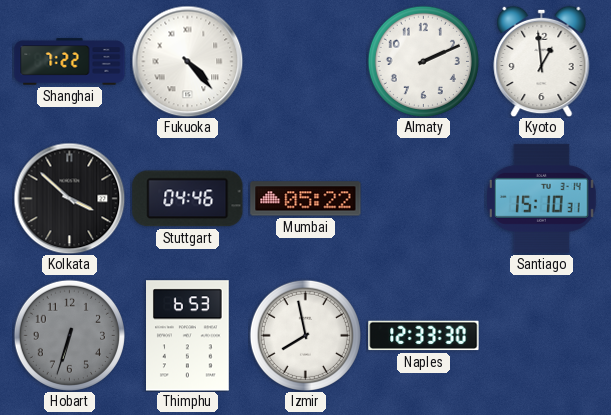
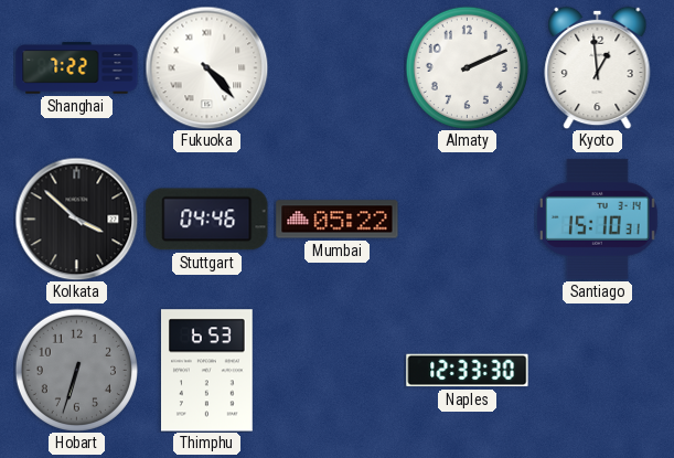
Izmir: 7:58 -> none
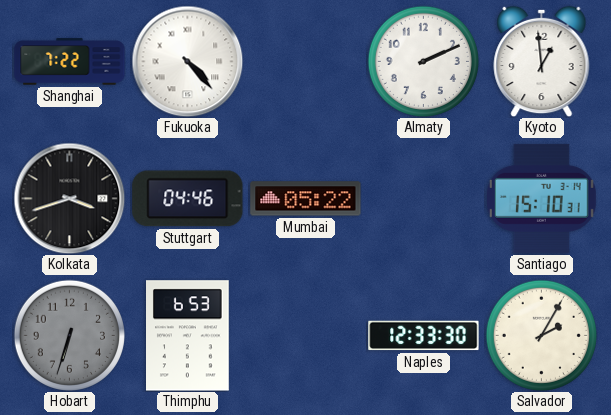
Kolkata: 3:52 -> 3:42
Salvador: none -> 2:05
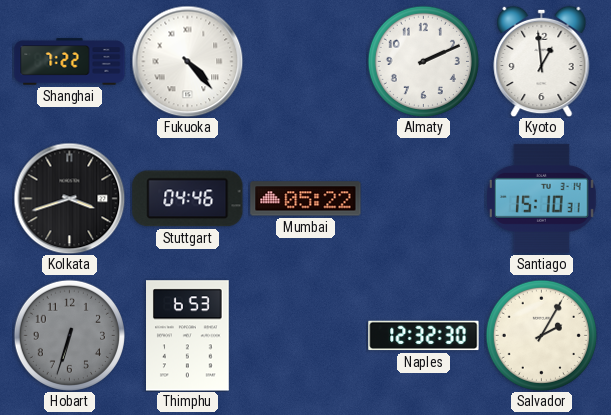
Naples: 12:33 -> 12:32
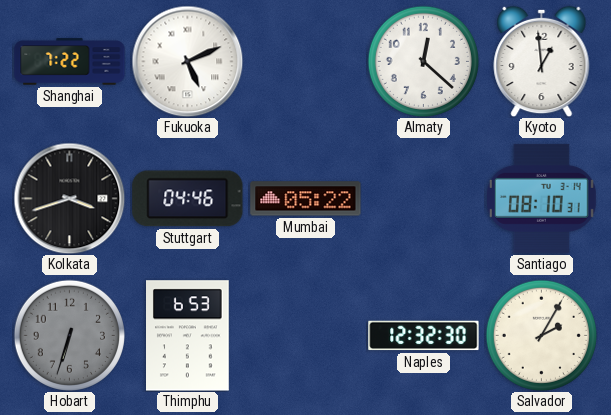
Fukuoka: 4:23 -> 5:11
Almaty: 2:11 -> 12:22
Santiago: 15:10 -> 08:10
